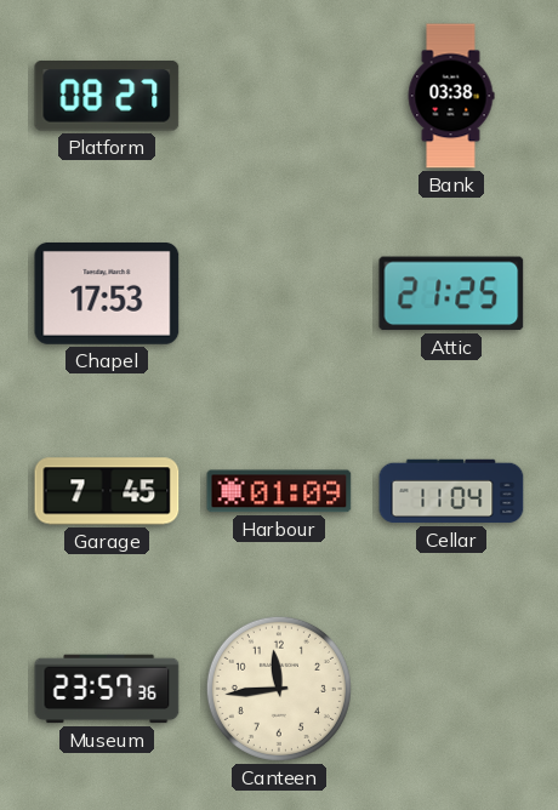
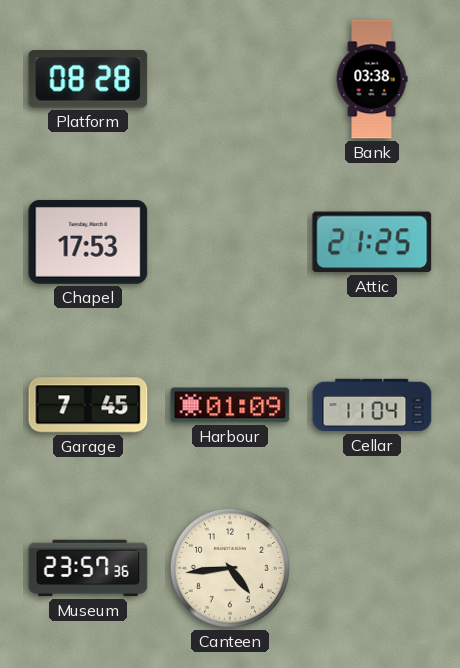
Platform: 08:27 -> 08:28
Canteen: 11:44 -> 4:44
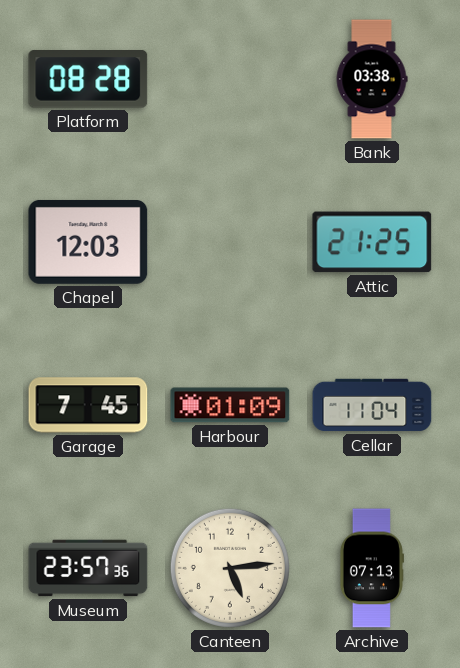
Chapel: 17:53 -> 12:03
Canteen: 4:44 -> 5:14
Archive: none -> 07:13
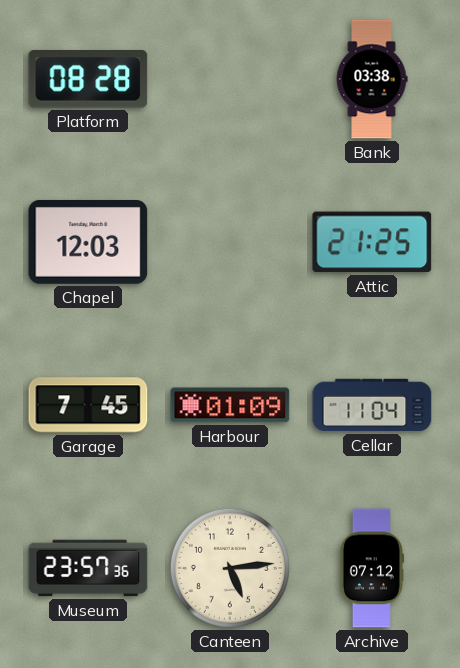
Archive: 07:13 -> 07:12
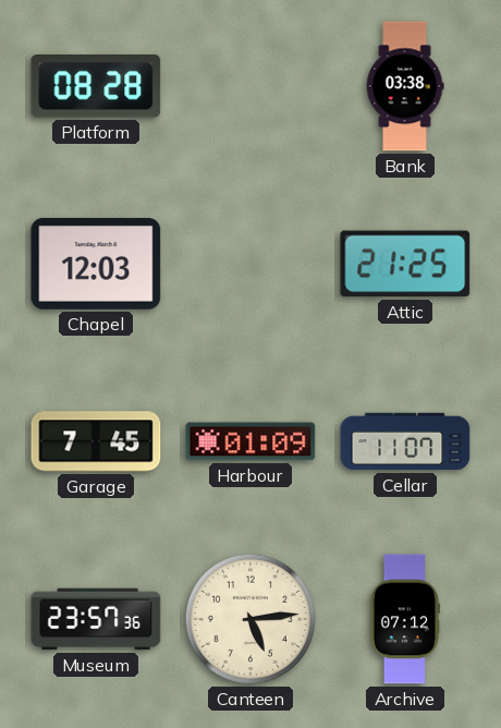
Cellar: 11:04 -> 11:07
